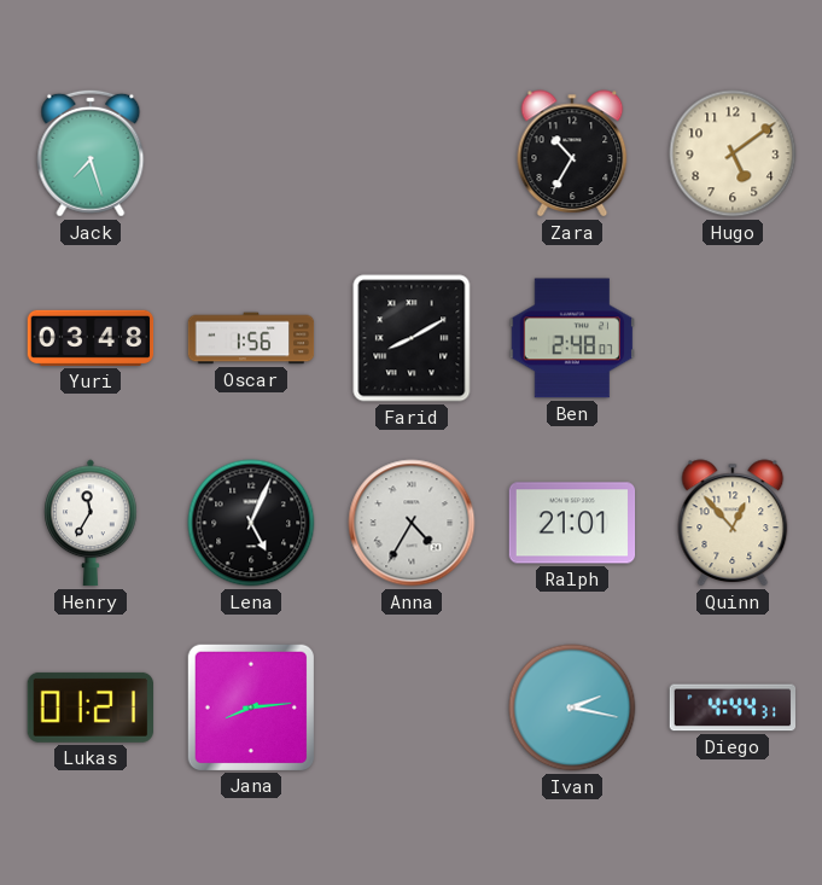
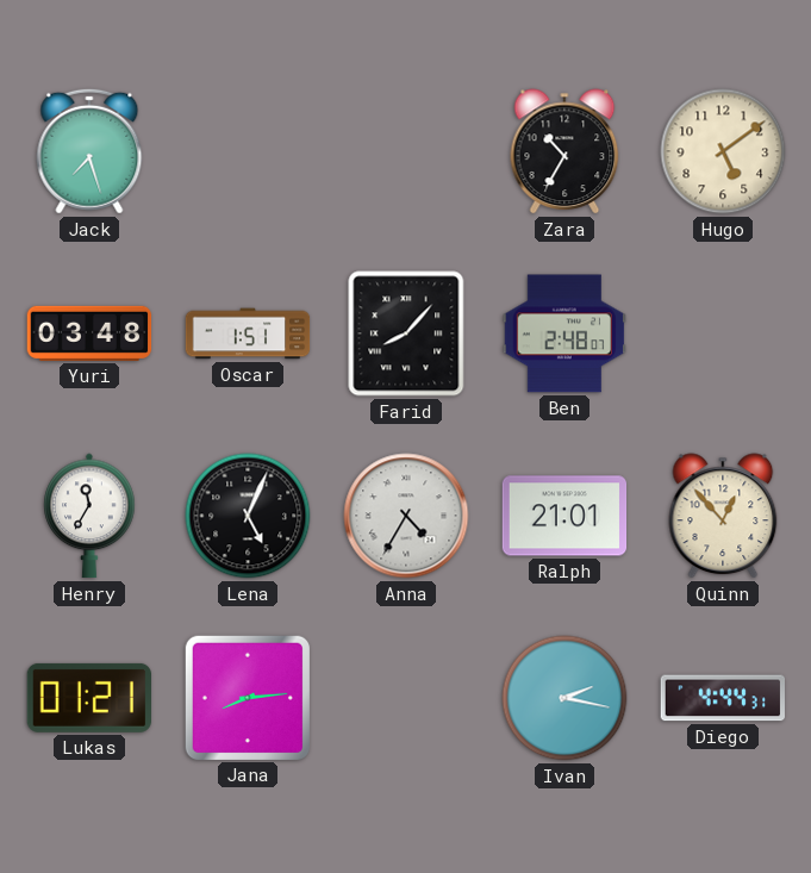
Oscar: 1:56 -> 1:51
Farid: 8:10 -> 8:07
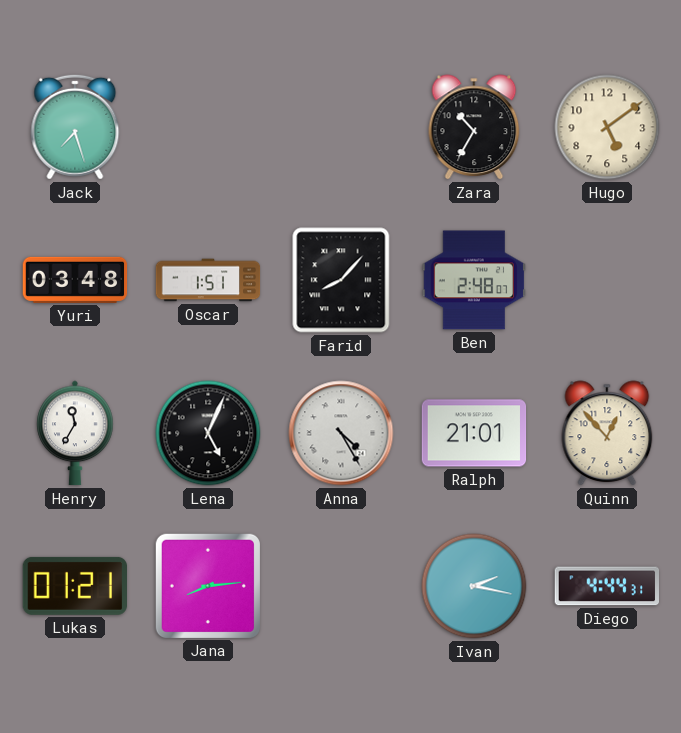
Anna: 4:35 -> 4:25
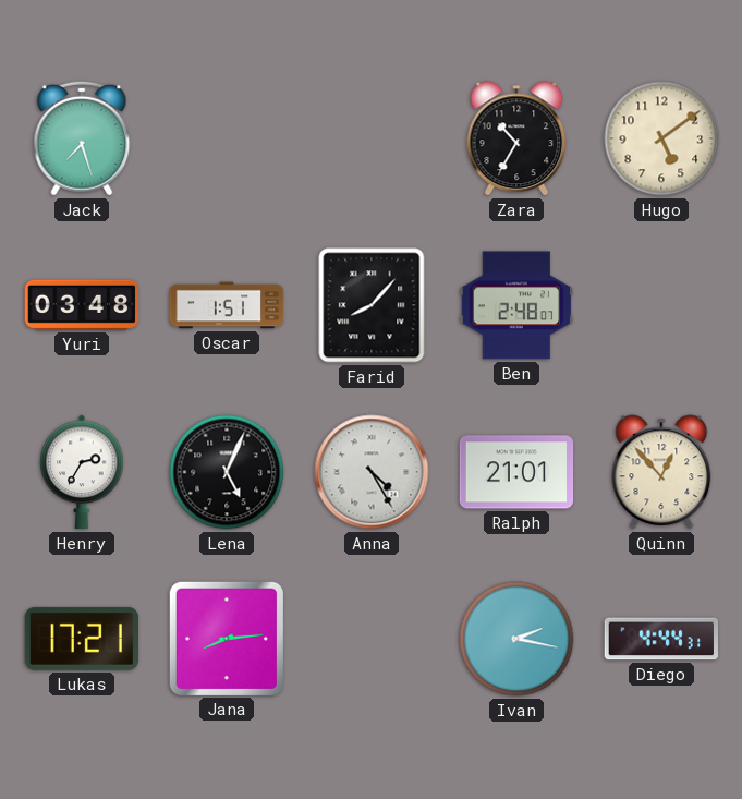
Henry: 11:35 -> 2:35
Lukas: 01:21 -> 17:21
